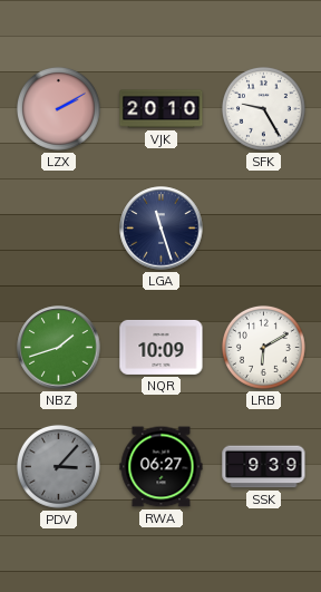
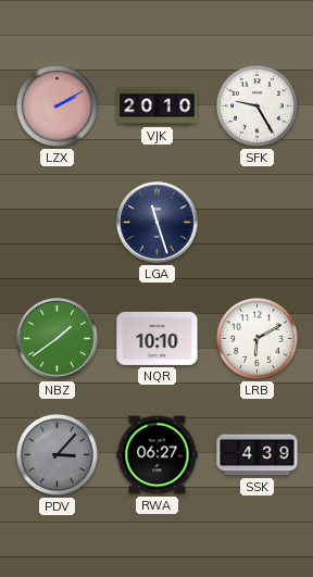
NBZ: 1:42 -> 1:39
NQR: 10:09 -> 10:10
SSK: 9:39 -> 4:39
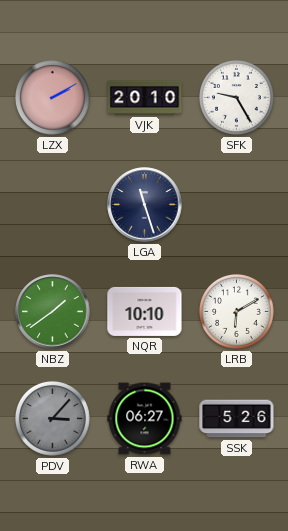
SSK: 4:39 -> 5:26
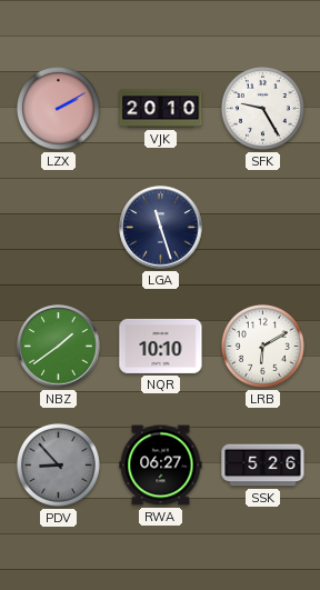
PDV: 3:07 -> 8:53
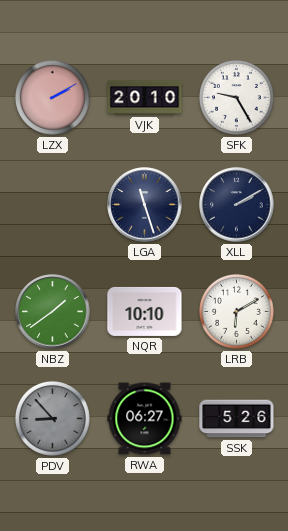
XLL: none -> 2:10
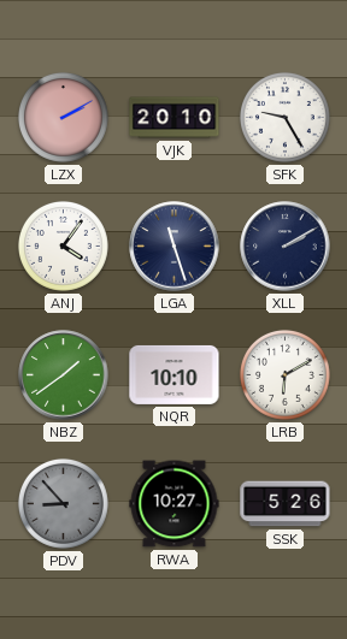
ANJ: none -> 4:06
RWA: 06:27 -> 10:27
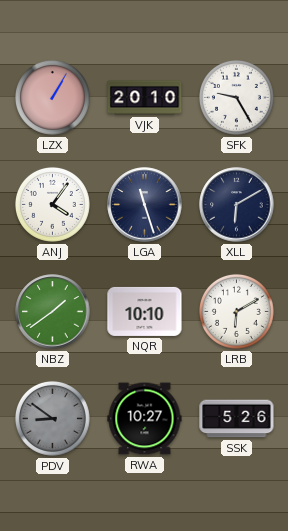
LZX: 2:10 -> 1:05
XLL: 2:10 -> 6:10
PDV: 8:53 -> 8:51
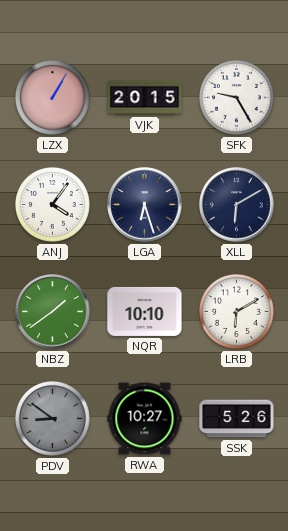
VJK: 20:10 -> 20:15
LGA: 11:27 -> 6:27
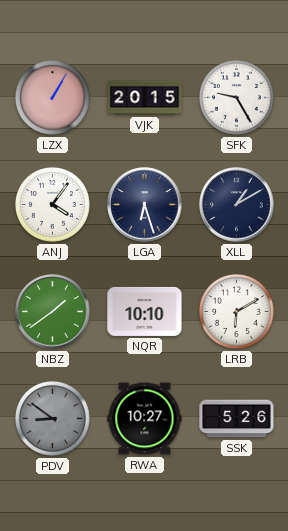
XLL: 6:10 -> 1:10
